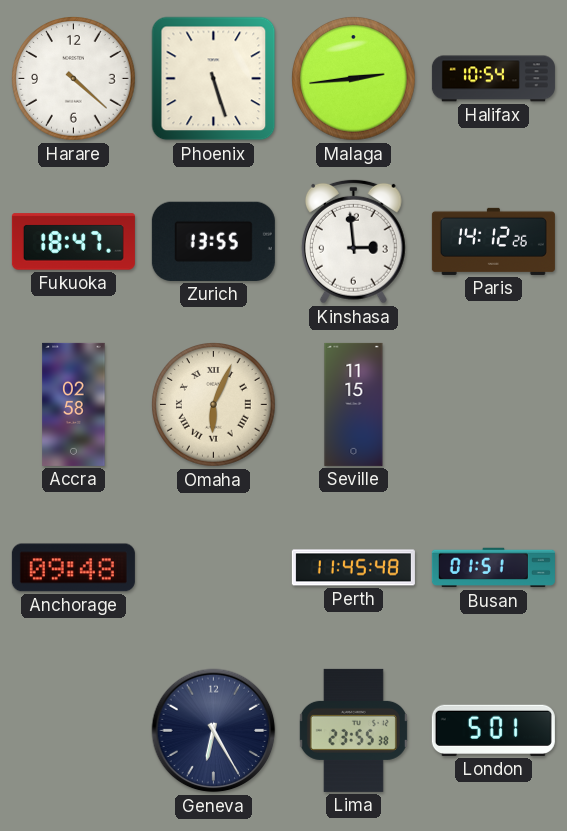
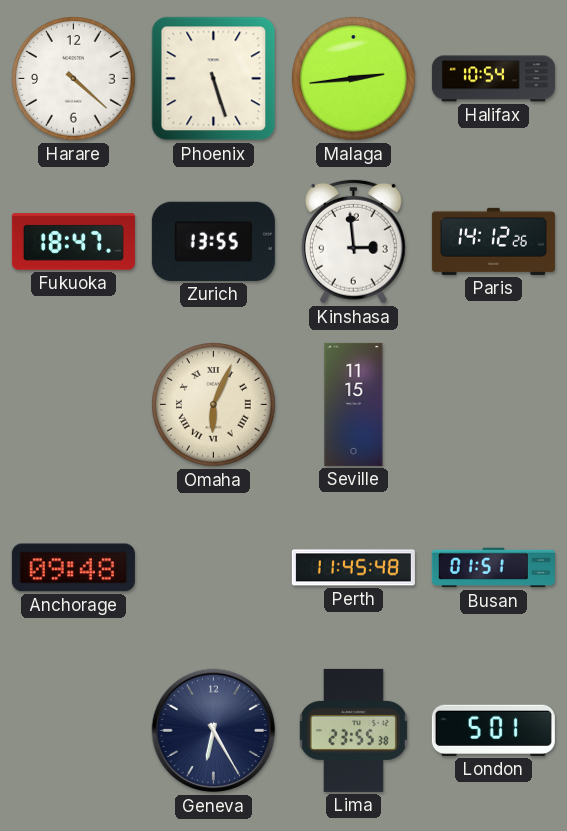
Accra: 02:58 -> none
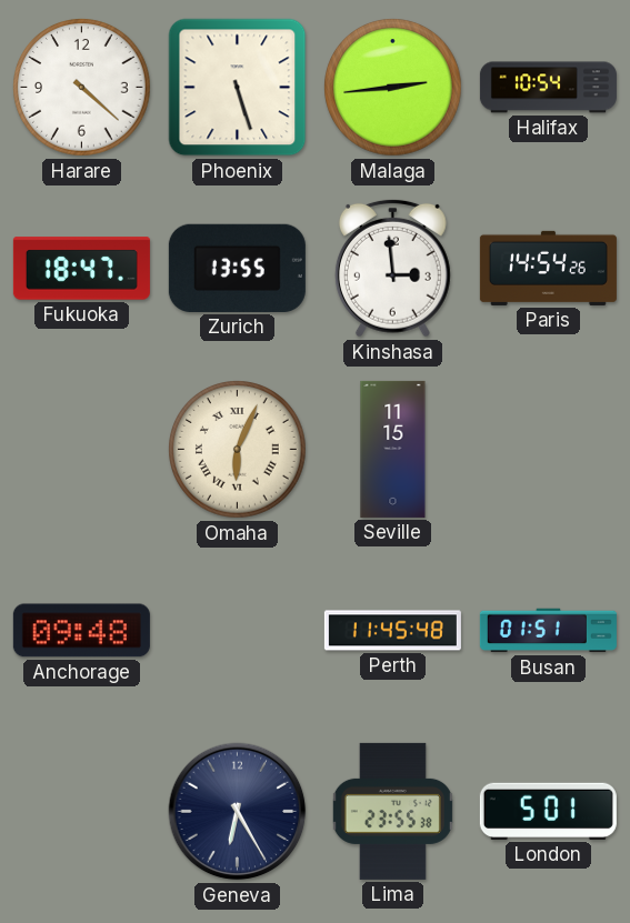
Paris: 14:12 -> 14:54
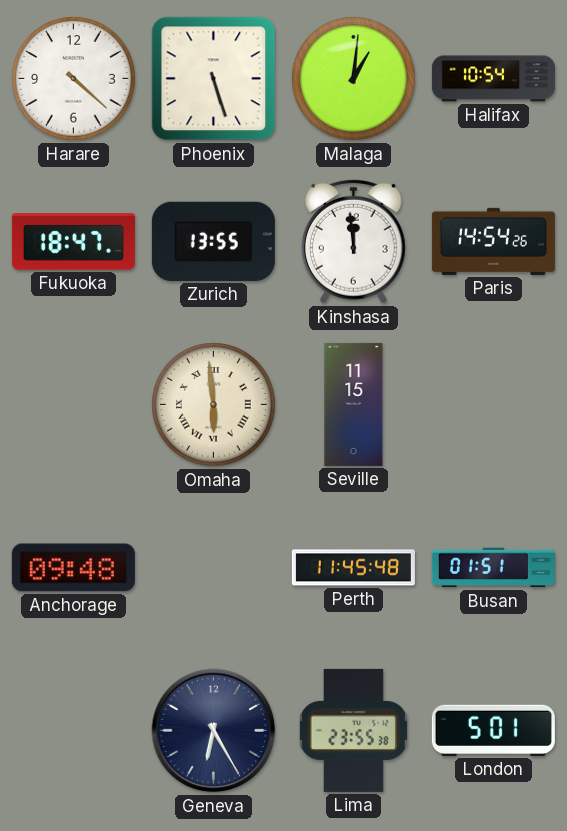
Malaga: 2:44 -> 1:01
Kinshasa: 2:59 -> 11:59
Omaha: 6:04 -> 5:59
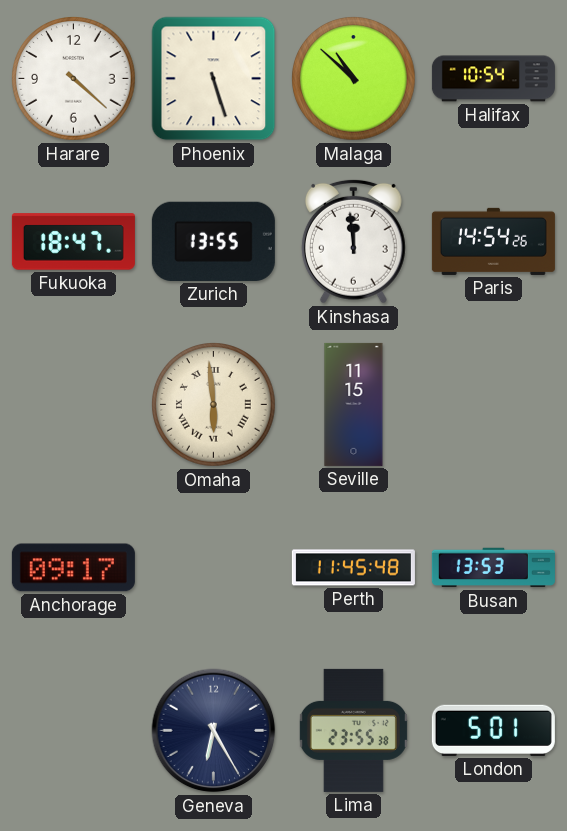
Malaga: 1:01 -> 10:52
Anchorage: 09:48 -> 09:17
Busan: 01:51 -> 13:53
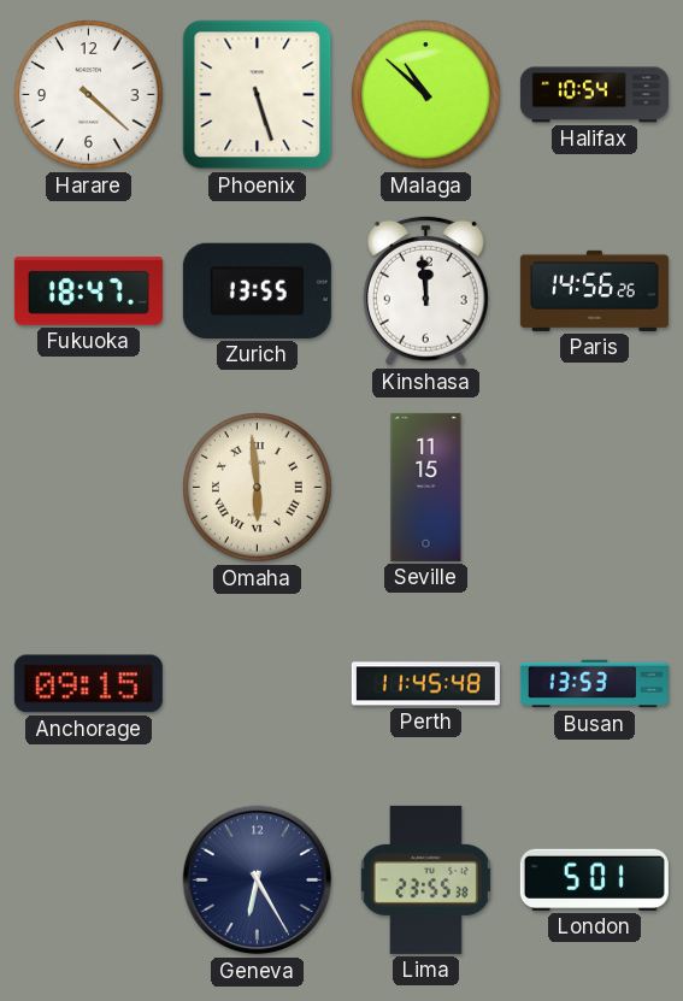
Paris: 14:54 -> 14:56
Anchorage: 09:17 -> 09:15
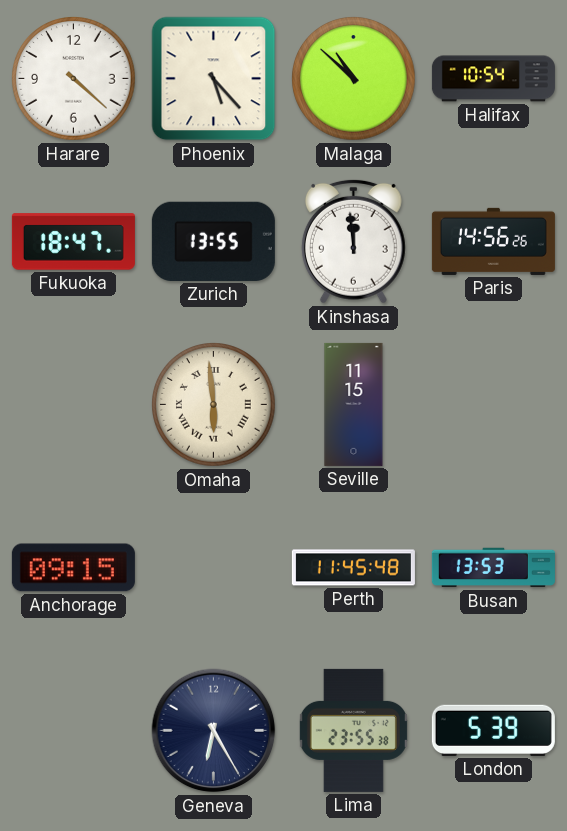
Phoenix: 5:27 -> 5:23
London: 5:01 -> 5:39
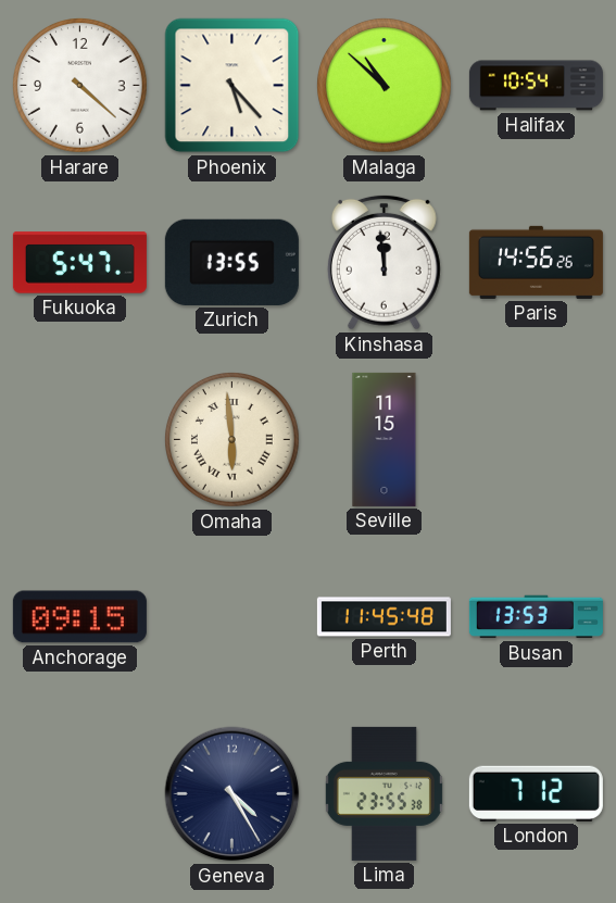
Fukuoka: 18:47 -> 5:47
Geneva: 6:25 -> 4:25
London: 5:39 -> 7:12
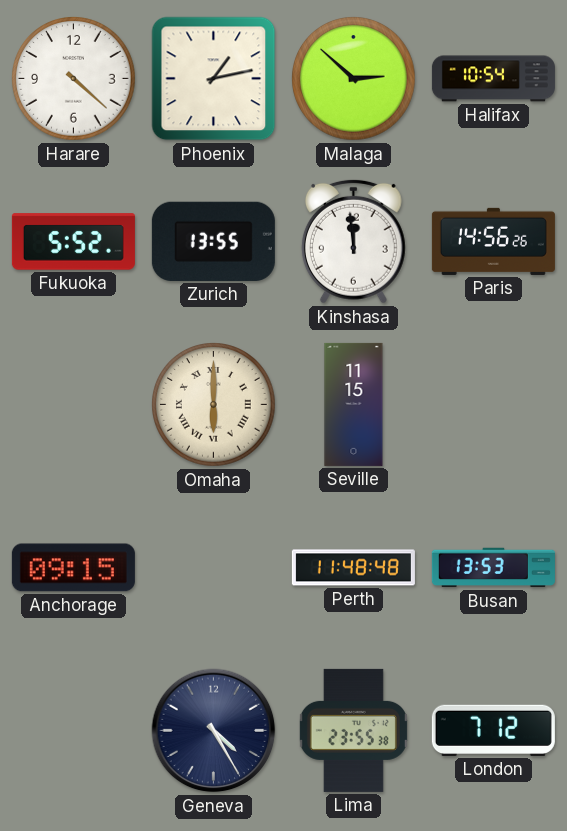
Phoenix: 5:23 -> 1:13
Malaga: 10:52 -> 2:52
Fukuoka: 5:47 -> 5:52
Omaha: 5:59 -> 6:00
Perth: 11:45 -> 11:48
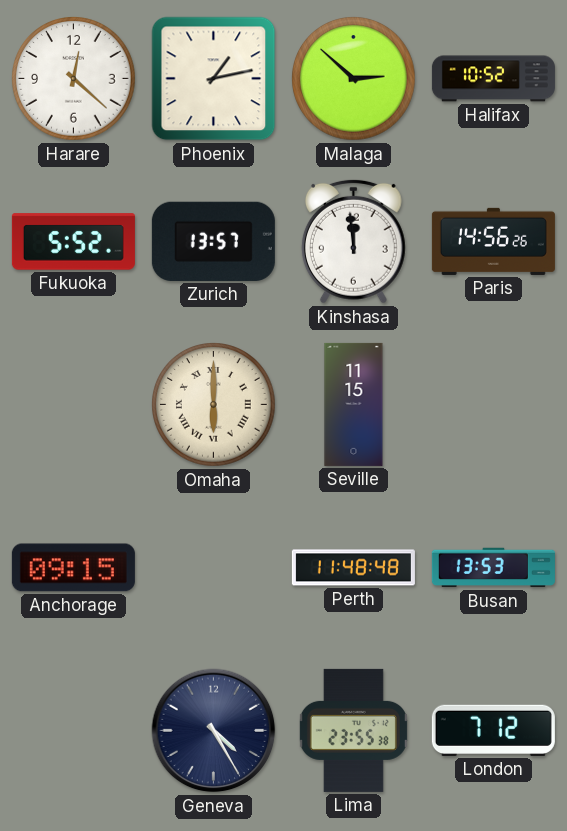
Harare: 4:22 -> 12:22
Halifax: 10:54 -> 10:52
Zurich: 13:55 -> 13:57
